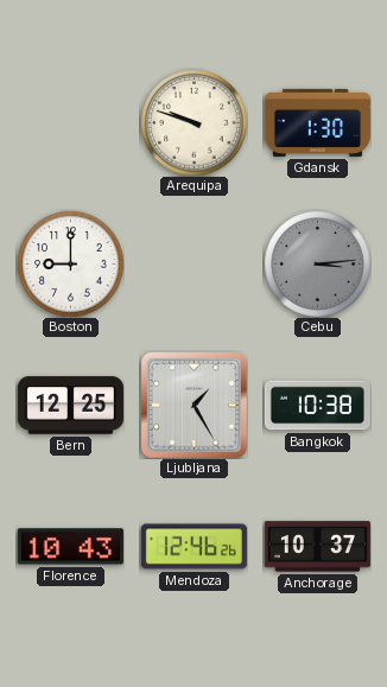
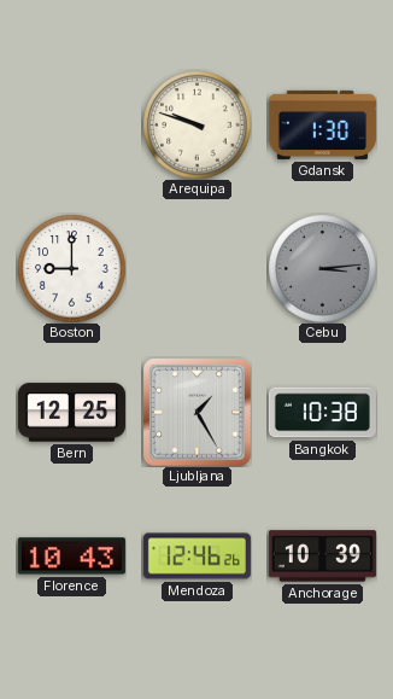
Anchorage: 10:37 -> 10:39
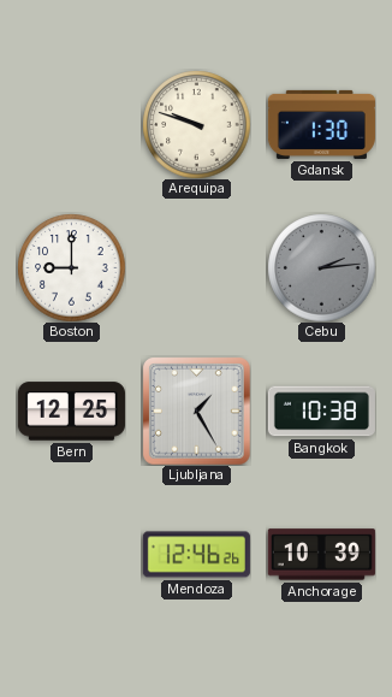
Cebu: 3:14 -> 2:14
Florence: 10:43 -> none
